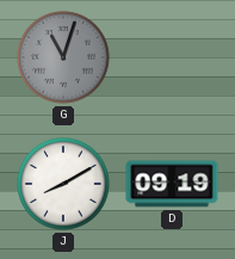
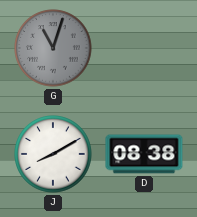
D: 09:19 -> 08:38
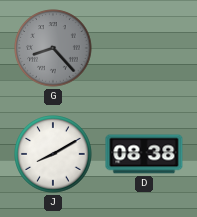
G: 11:03 -> 8:23
